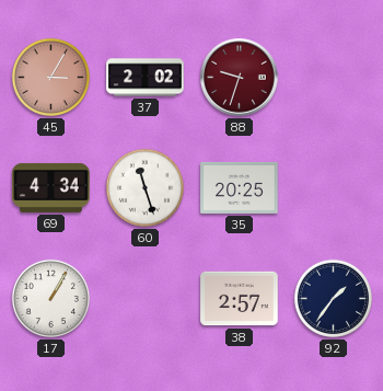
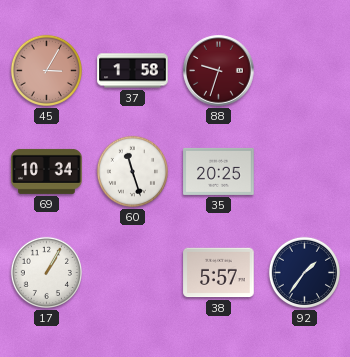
37: 2:02 -> 1:58
69: 4:34 -> 10:34
38: 2:57 -> 5:57
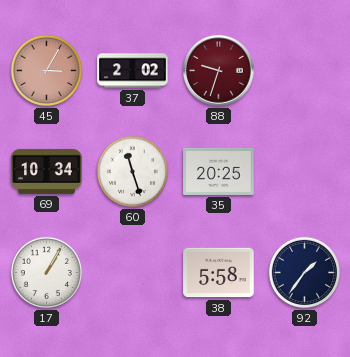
37: 1:58 -> 2:02
38: 5:57 -> 5:58
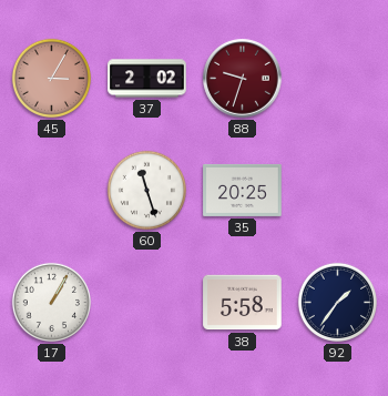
69: 10:34 -> none
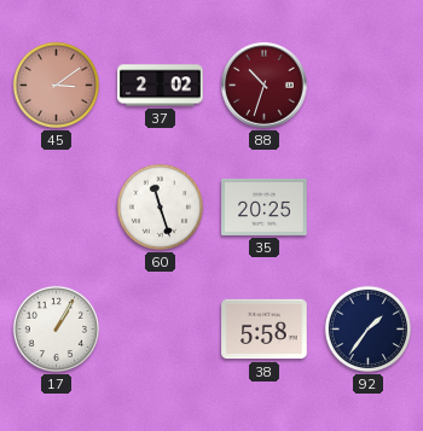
45: 3:05 -> 3:09
88: 9:33 -> 10:33
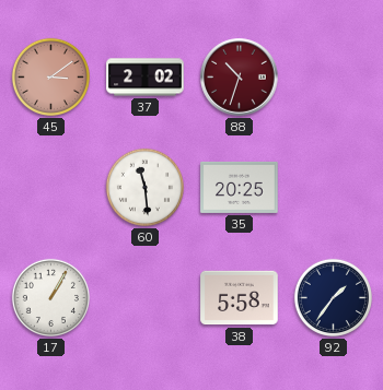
60: 11:27 -> 11:29
